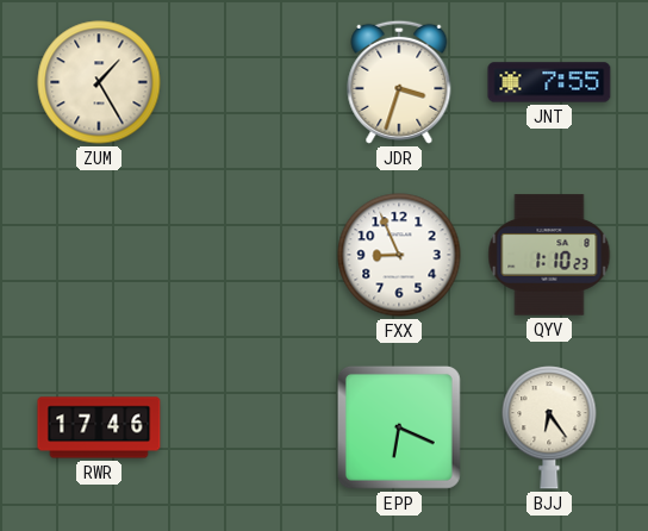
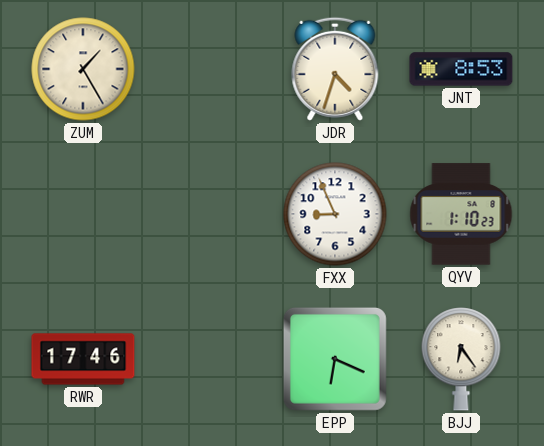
JDR: 3:33 -> 4:33
JNT: 7:55 -> 8:53
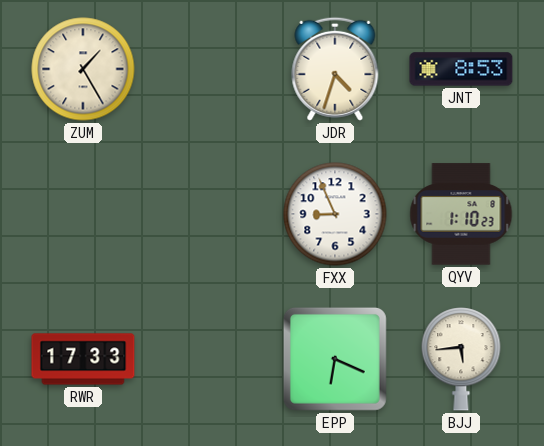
RWR: 17:46 -> 17:33
BJJ: 6:24 -> 5:44
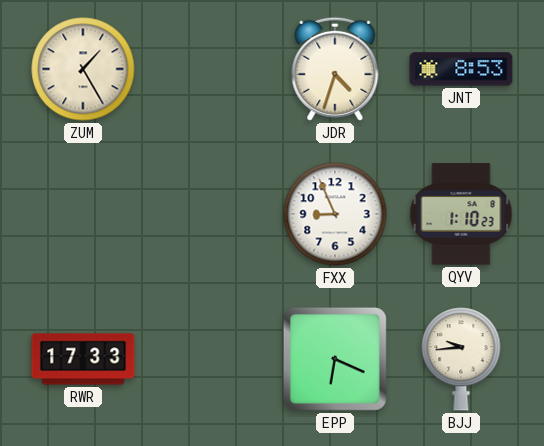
BJJ: 5:44 -> 9:44
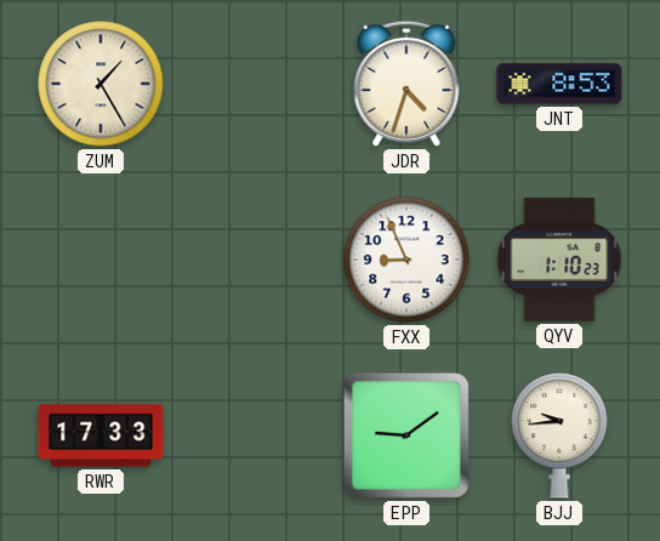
EPP: 6:19 -> 9:09
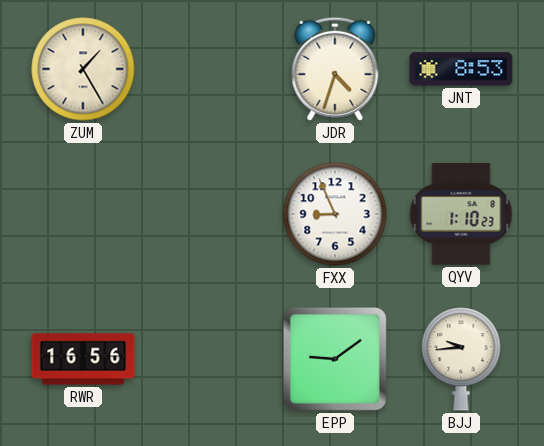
RWR: 17:33 -> 16:56
